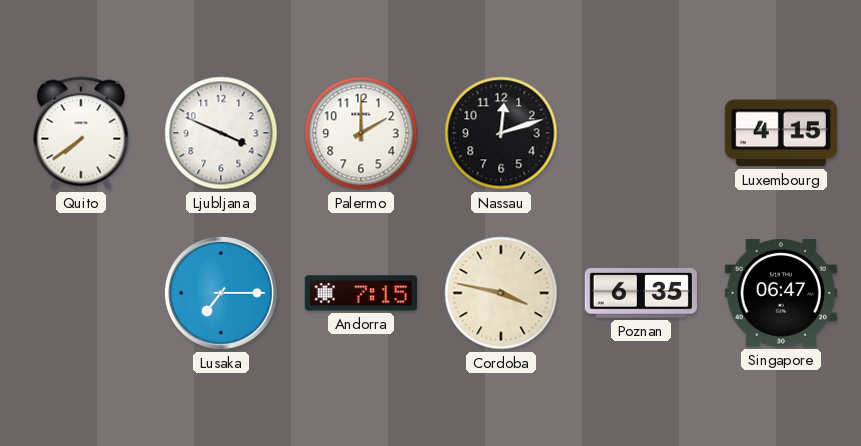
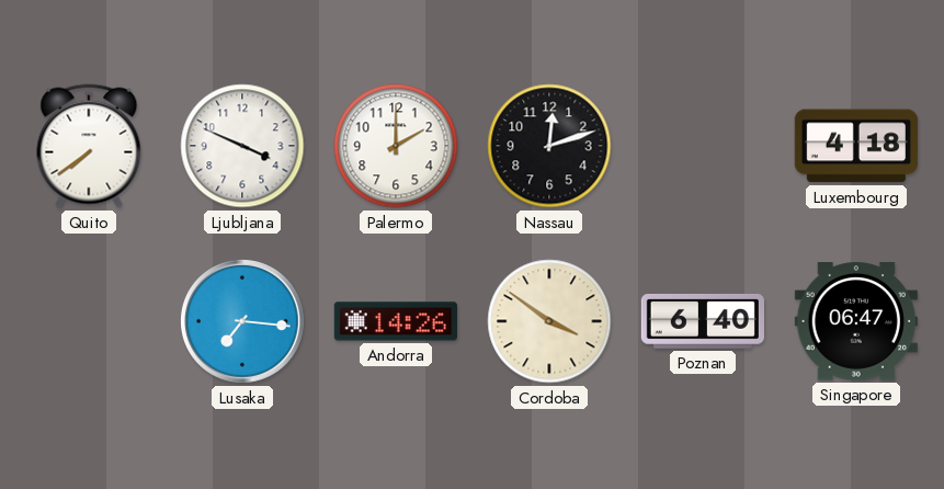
Luxembourg: 4:15 -> 4:18
Lusaka: 7:15 -> 7:16
Andorra: 7:15 -> 14:26
Cordoba: 3:47 -> 3:51
Poznan: 6:35 -> 6:40
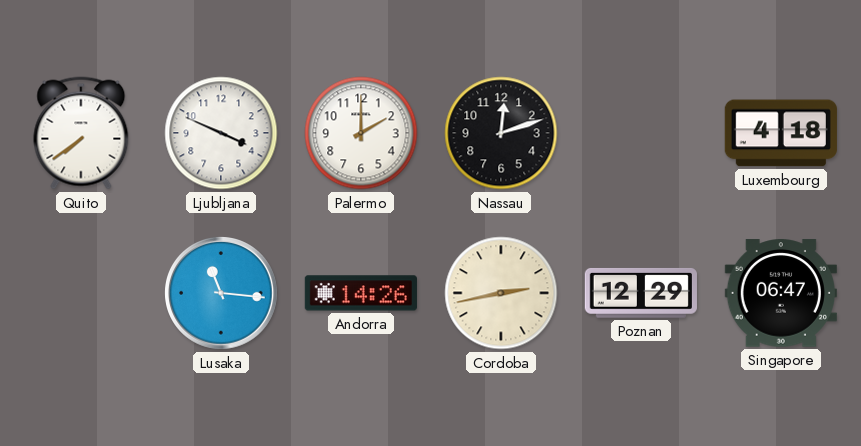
Lusaka: 7:16 -> 11:16
Cordoba: 3:51 -> 2:43
Poznan: 6:40 -> 12:29
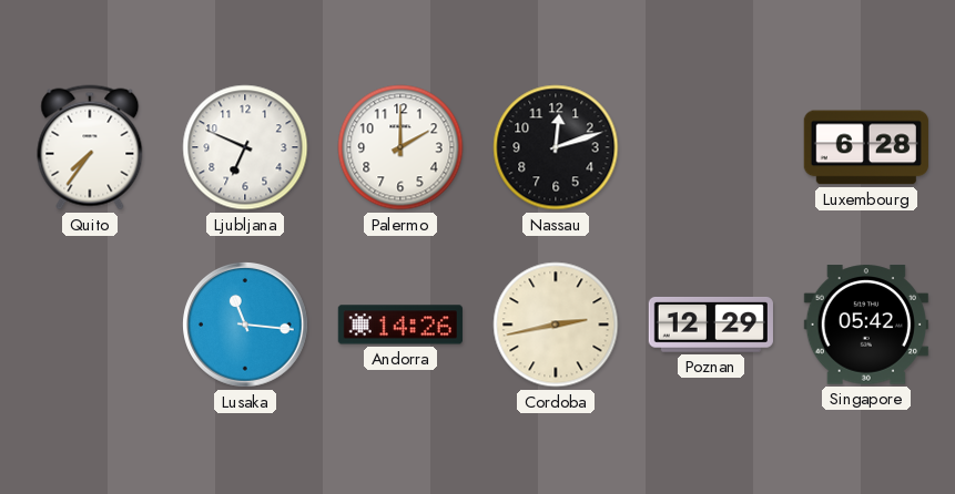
Quito: 7:39 -> 7:36
Ljubljana: 3:49 -> 6:49
Luxembourg: 4:18 -> 6:28
Singapore: 06:47 -> 05:42
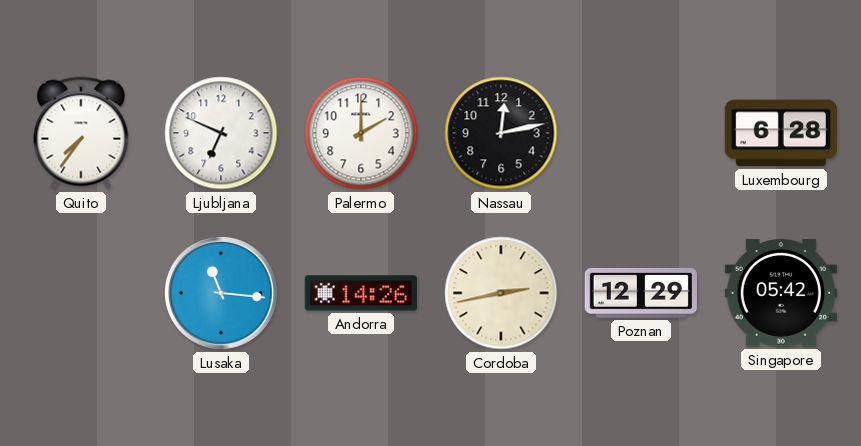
Nassau: 12:12 -> 12:13
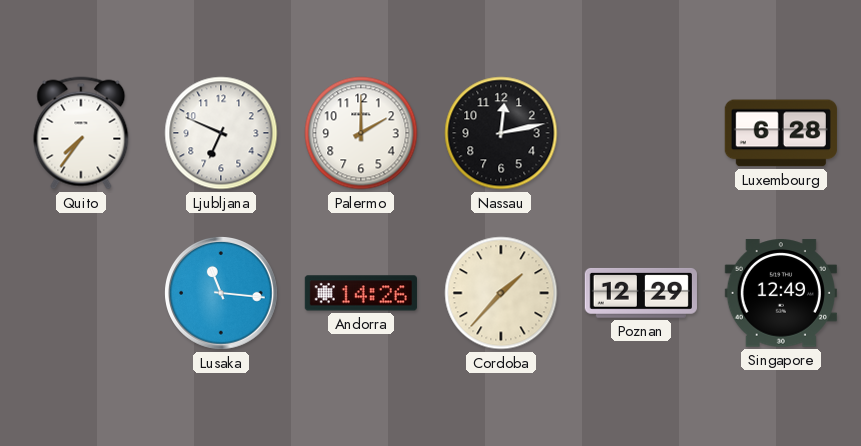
Cordoba: 2:43 -> 1:37
Singapore: 05:42 -> 12:49
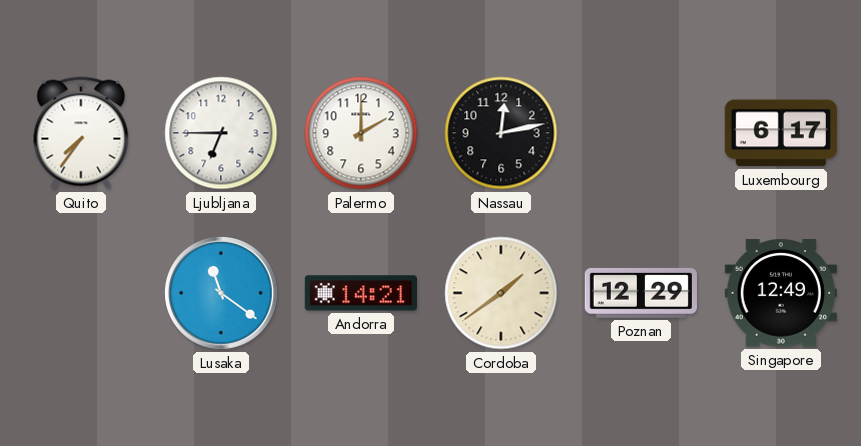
Ljubljana: 6:49 -> 6:45
Luxembourg: 6:28 -> 6:17
Lusaka: 11:16 -> 11:21
Andorra: 14:26 -> 14:21
Cordoba: 1:37 -> 1:39
